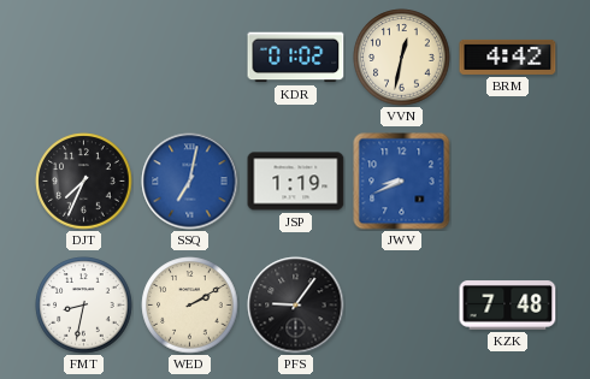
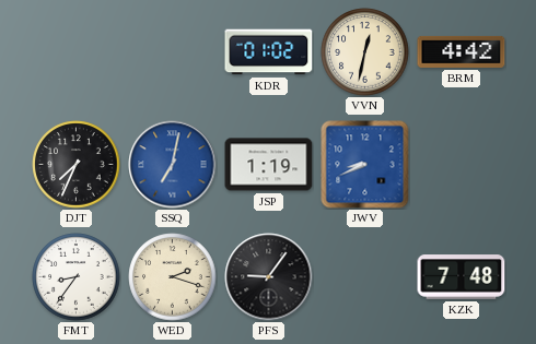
FMT: 8:32 -> 8:36
WED: 2:10 -> 2:18
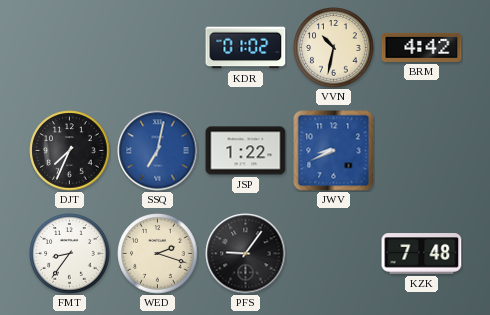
VVN: 12:32 -> 10:32
JSP: 1:19 -> 1:22
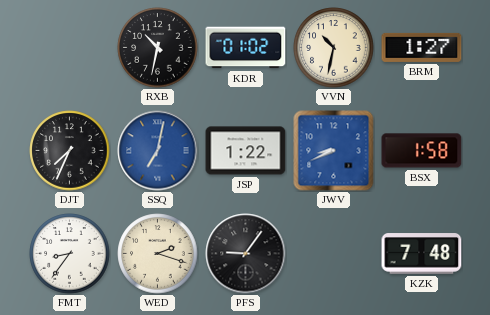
RXB: none -> 10:32
BRM: 4:42 -> 1:27
BSX: none -> 1:58
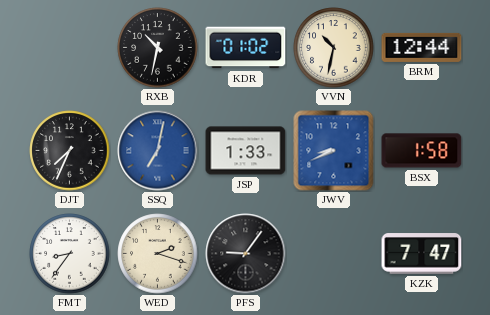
BRM: 1:27 -> 12:44
JSP: 1:22 -> 1:33
KZK: 7:48 -> 7:47
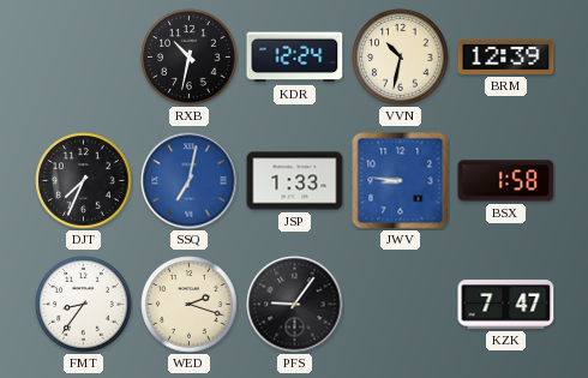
KDR: 01:02 -> 12:24
BRM: 12:44 -> 12:39
JWV: 8:41 -> 8:46
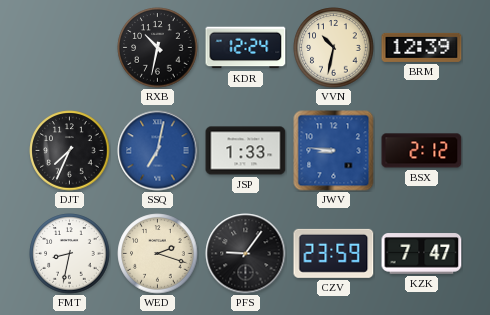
BSX: 1:58 -> 2:12
FMT: 8:36 -> 8:32
CZV: none -> 23:59
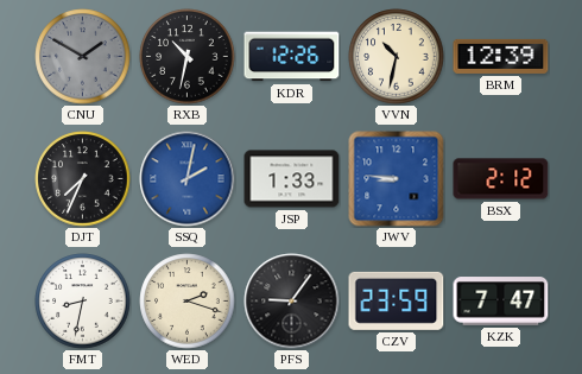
CNU: none -> 1:50
KDR: 12:24 -> 12:26
SSQ: 7:02 -> 2:02
